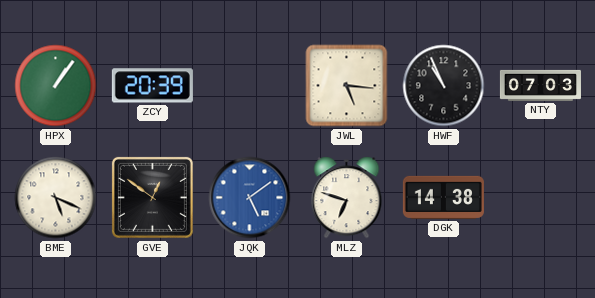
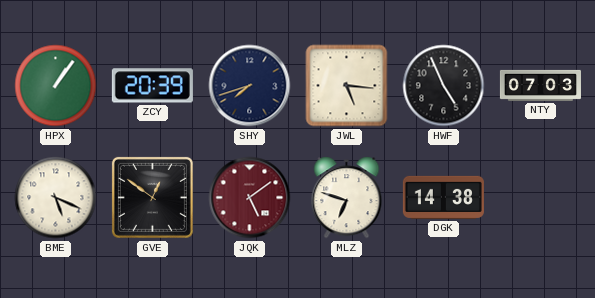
SHY: none -> 7:42
HWF: 10:56 -> 4:56
JQK dial: blue -> burgundy
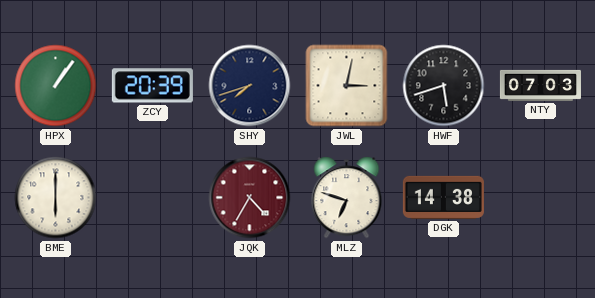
JWL: 5:16 -> 3:02
HWF: 4:56 -> 5:42
BME: 5:19 -> 6:00
GVE: 12:51 -> none
JQK: 5:09 -> 4:35
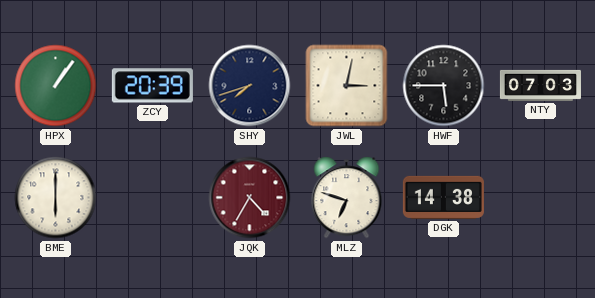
HWF: 5:42 -> 5:45
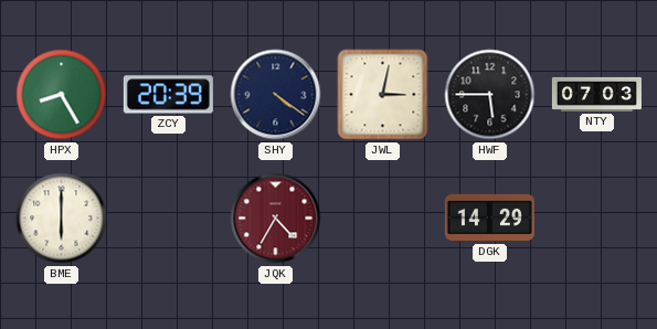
HPX: 1:06 -> 8:25
SHY: 7:42 -> 4:21
MLZ: 6:48 -> none
DGK: 14:38 -> 14:29
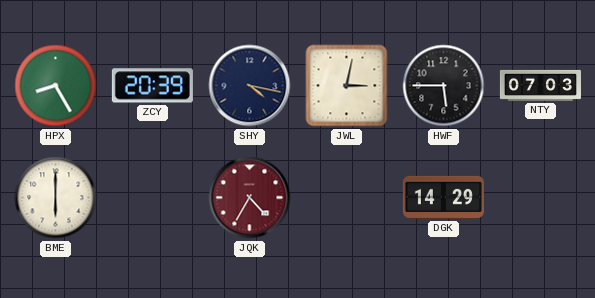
SHY: 4:21 -> 4:17
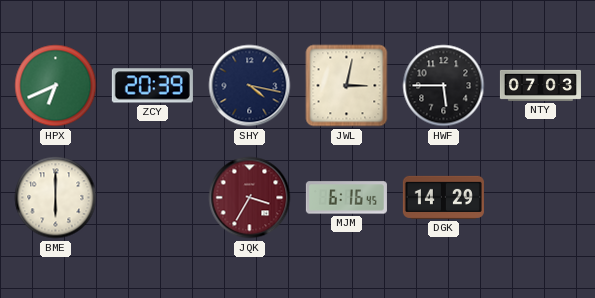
HPX: 8:25 -> 6:41
JQK: 4:35 -> 3:35
MJM: none -> 6:16
